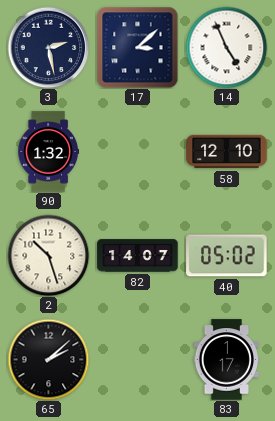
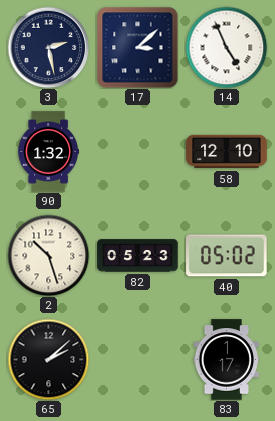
82: 14:07 -> 05:23
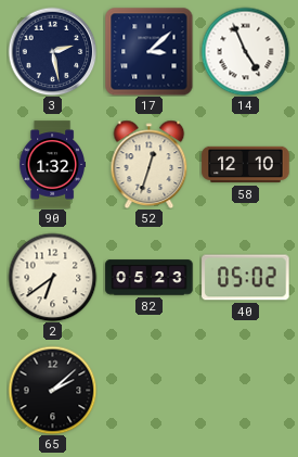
52: none -> 12:33
2: 10:27 -> 6:39
83: 1:17 -> none
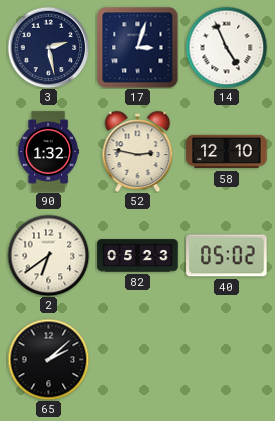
17: 3:08 -> 3:03
52: 12:33 -> 2:47
